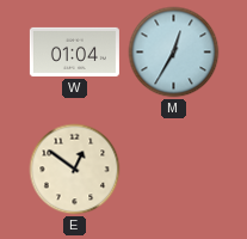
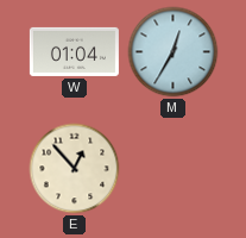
E: 12:51 -> 12:53
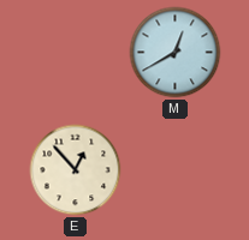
W: 01:04 -> none
M: 12:35 -> 12:40
